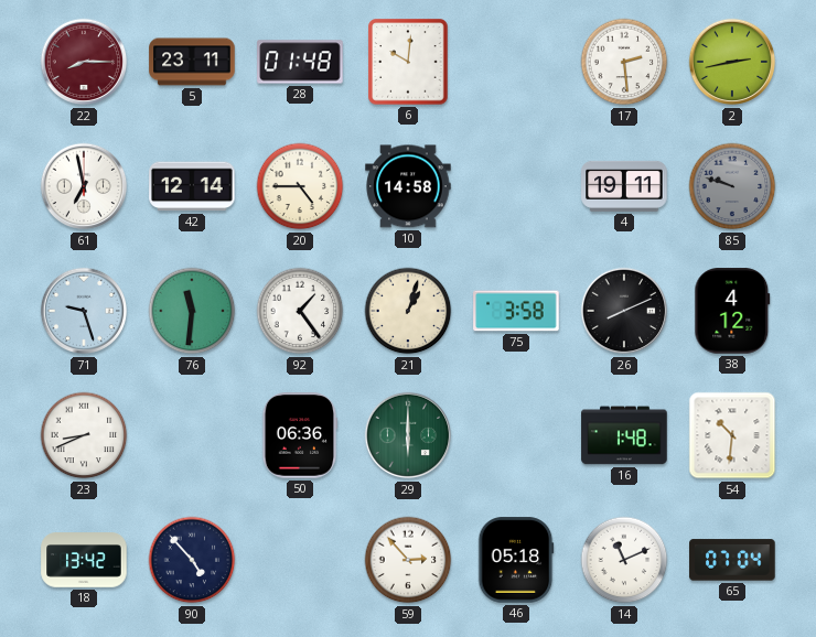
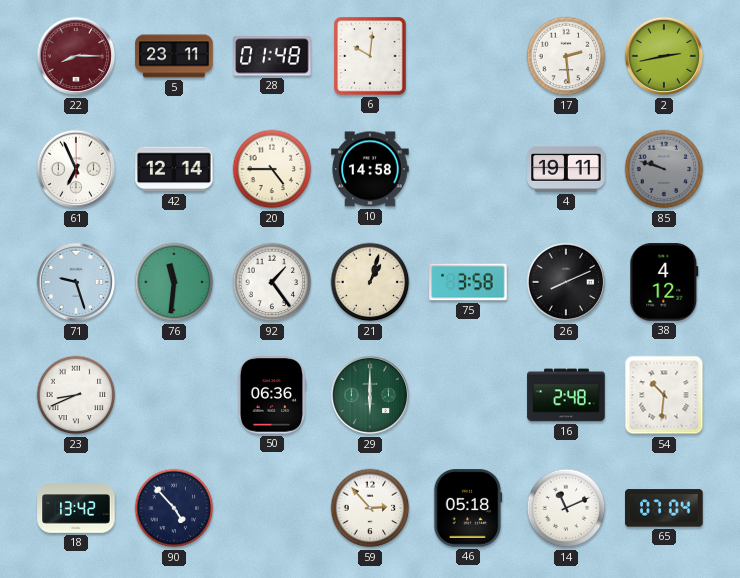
61: 6:58 -> 6:56
16: 1:48 -> 2:48
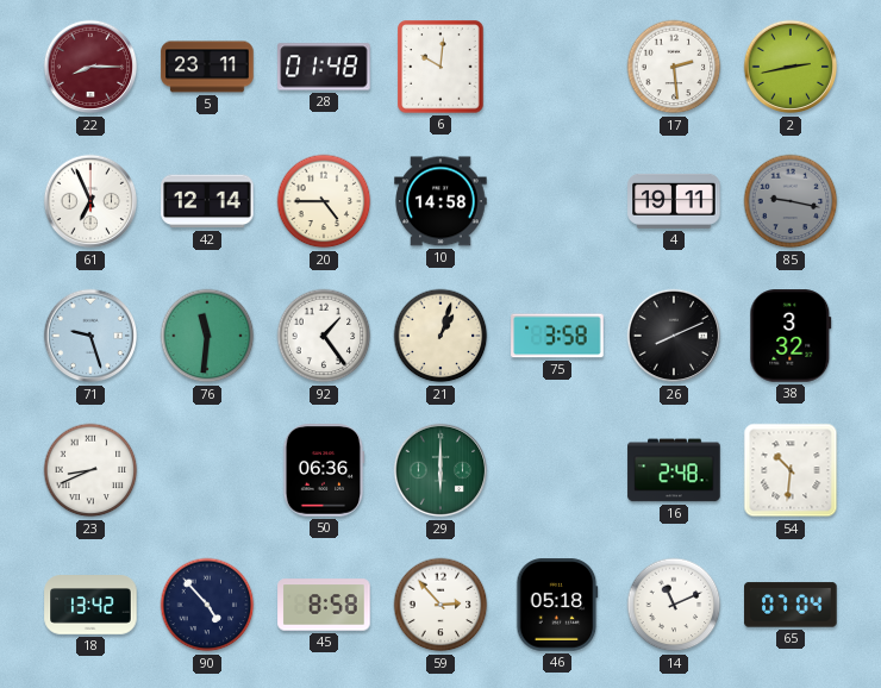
85: 9:48 -> 9:17
38: 4:12 -> 3:32
45: none -> 8:58
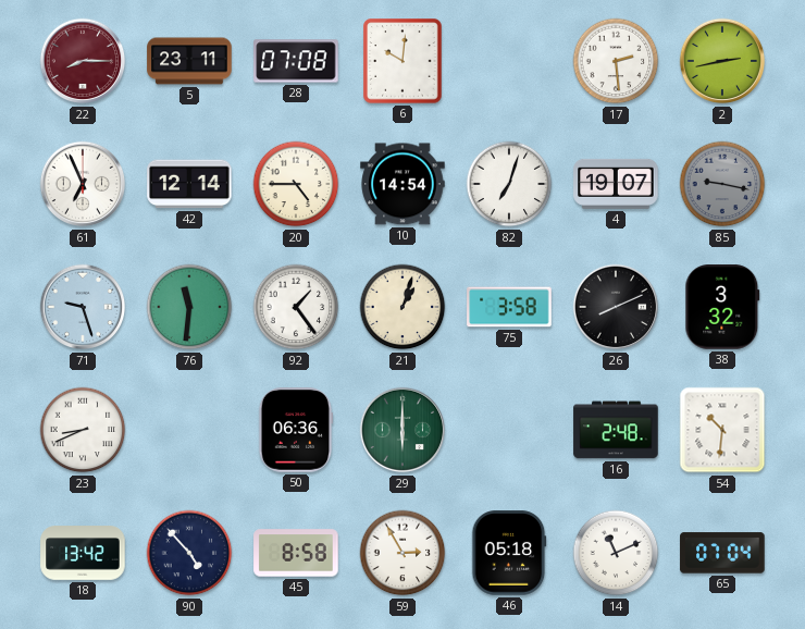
28: 01:48 -> 07:08
10: 14:58 -> 14:54
82: none -> 7:03
4: 19:11 -> 19:07
59: 2:53 -> 2:55
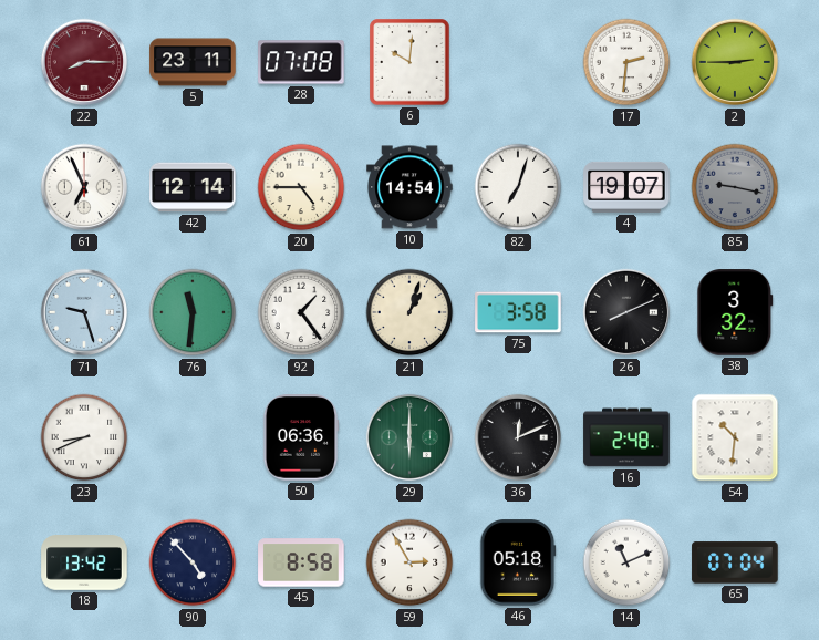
17: 2:29 -> 2:31
2: 2:43 -> 2:45
36: none -> 12:11
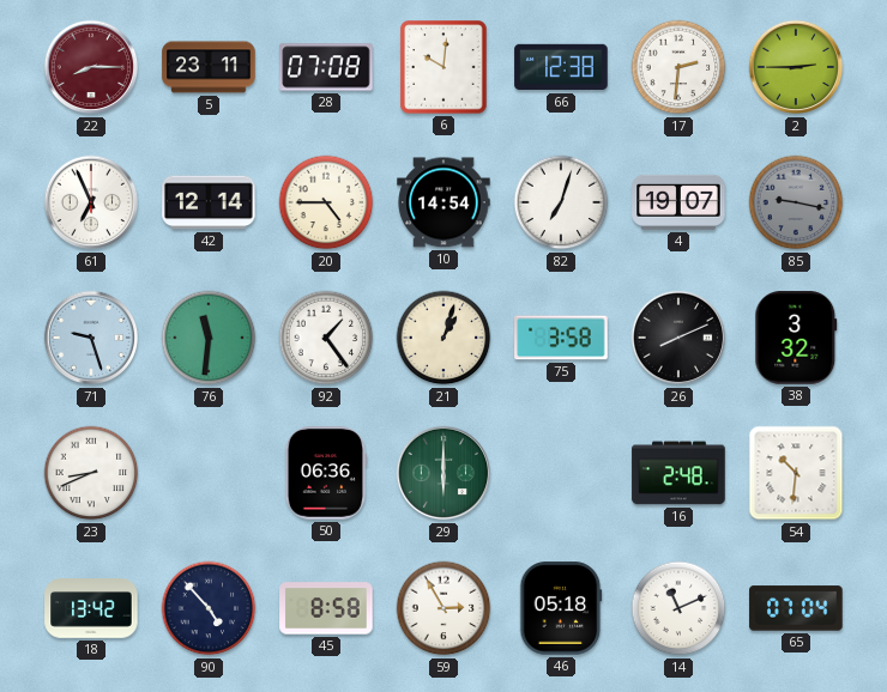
66: none -> 12:38
36: 12:11 -> none
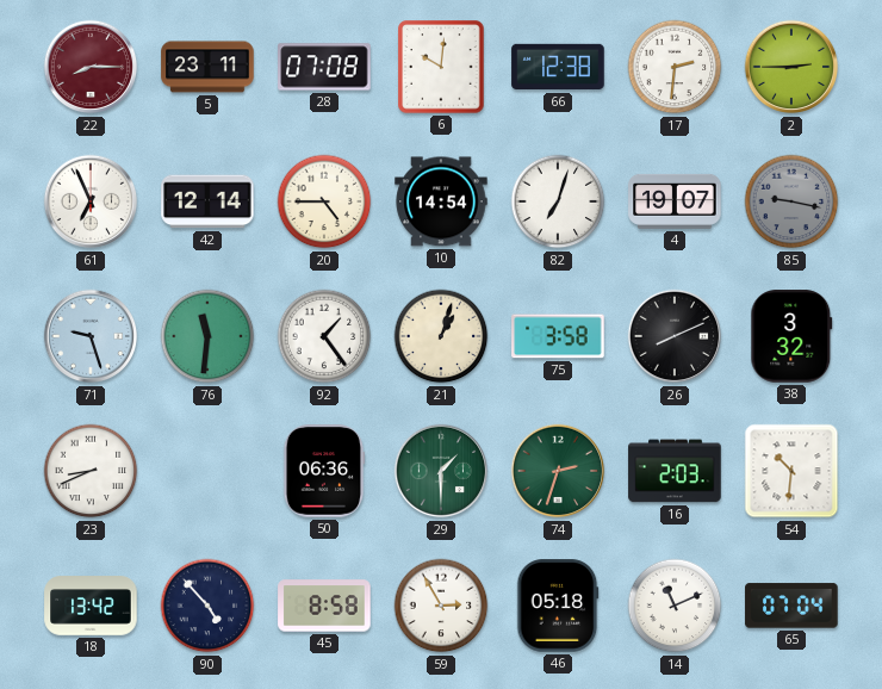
29: 6:00 -> 1:30
74: none -> 2:33
16: 2:48 -> 2:03
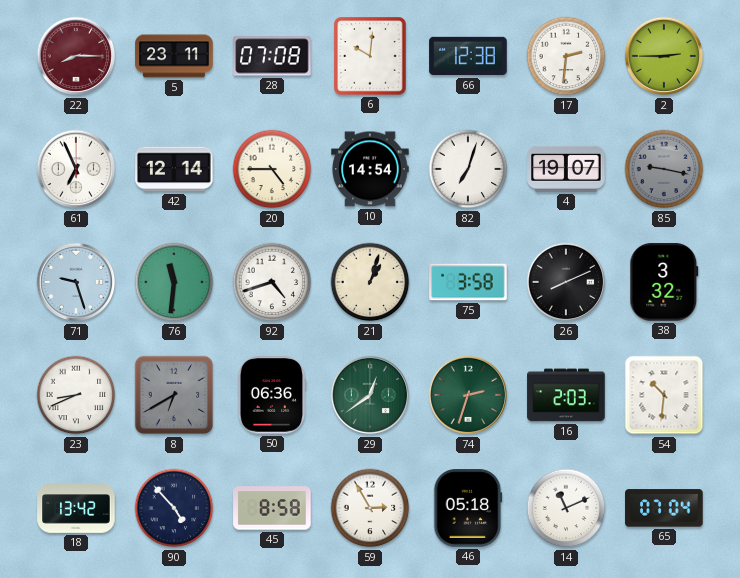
92: 1:24 -> 4:42
8: none -> 6:40
29: 1:30 -> 12:39
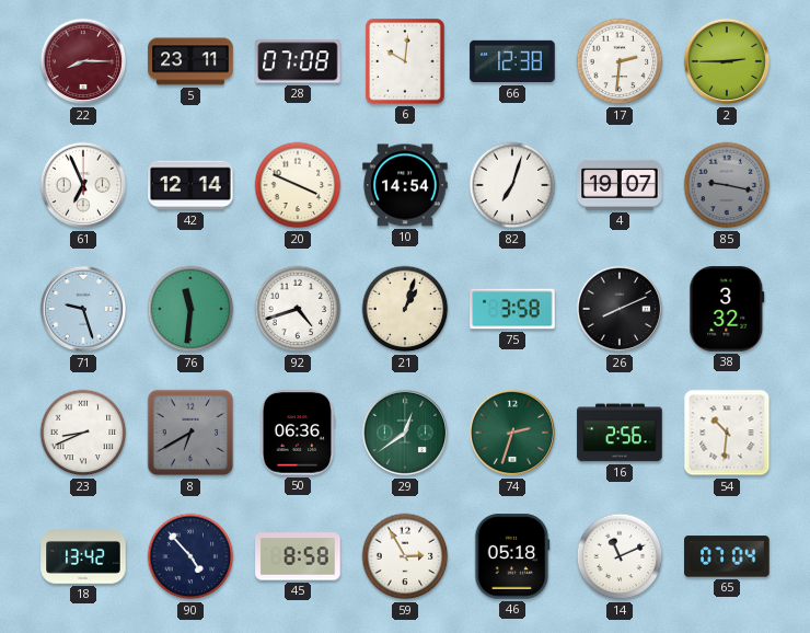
20: 4:45 -> 3:49
16: 2:03 -> 2:56
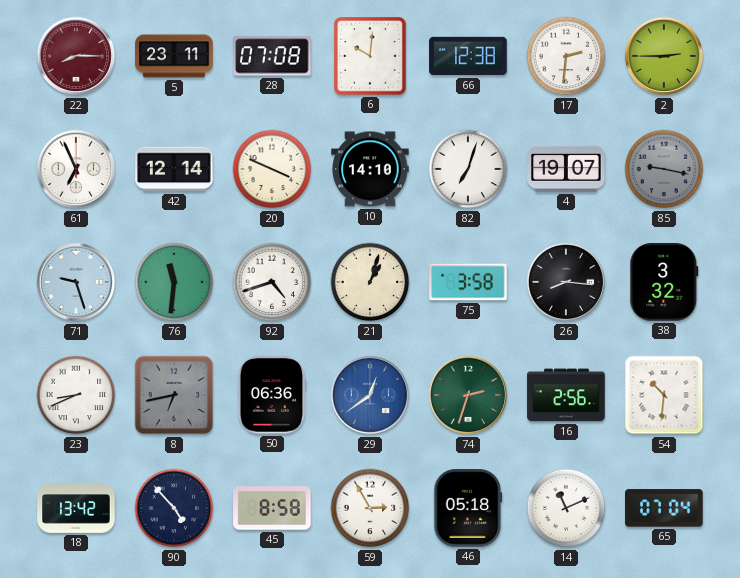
10: 14:54 -> 14:10
26: 8:11 -> 8:16
8: 6:40 -> 6:43
29 dial: green -> blue
